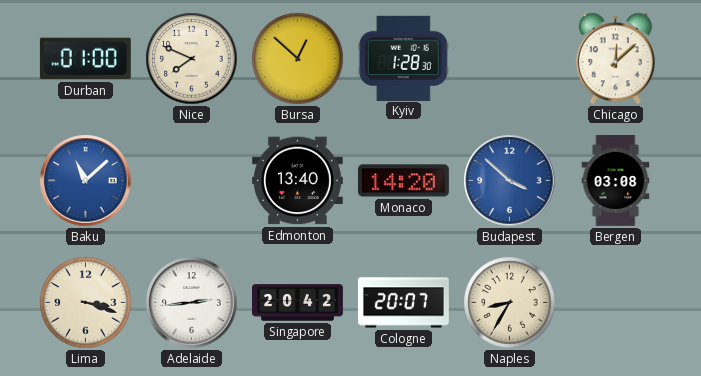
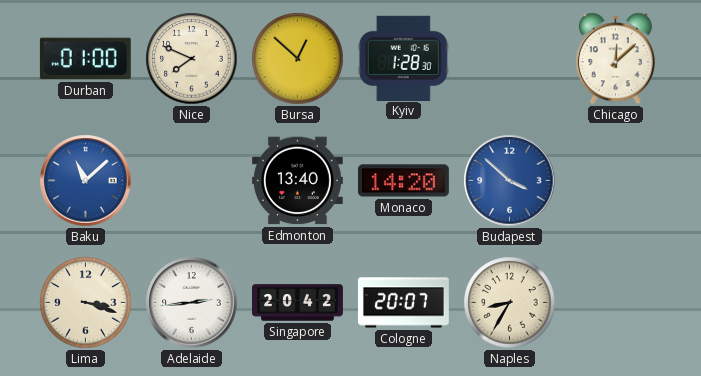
Bergen: 03:08 -> none
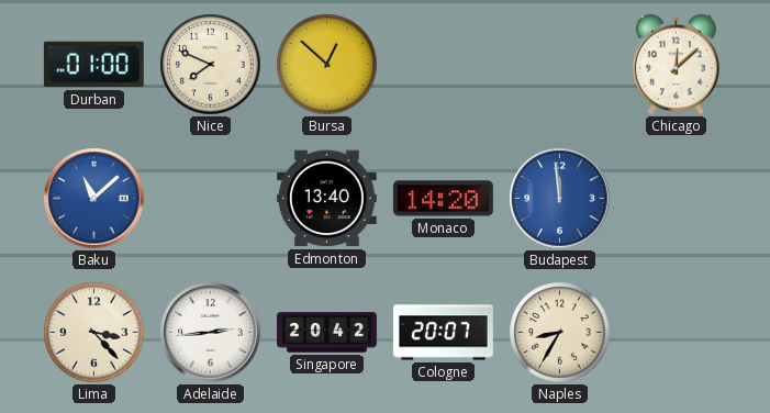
Kyiv: 1:28 -> none
Budapest: 3:52 -> 11:59
Lima: 3:18 -> 3:23
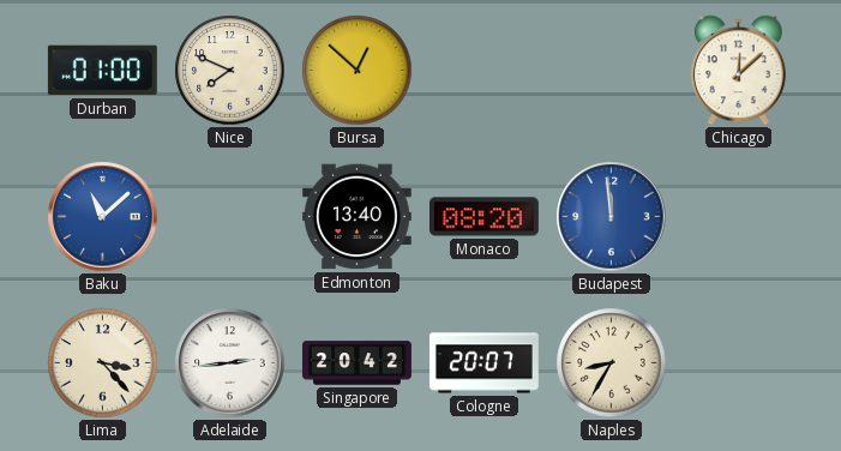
Monaco: 14:20 -> 08:20
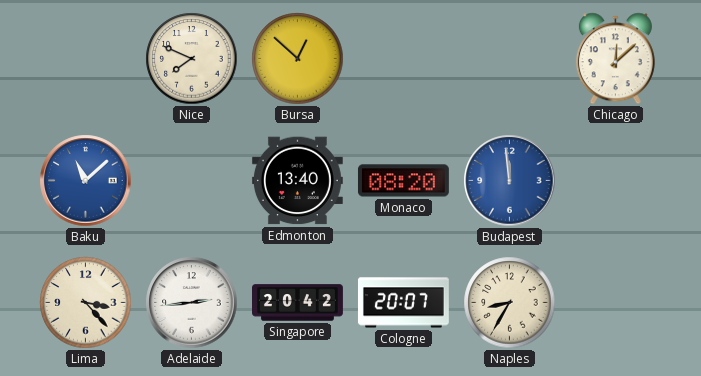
Durban: 01:00 -> none
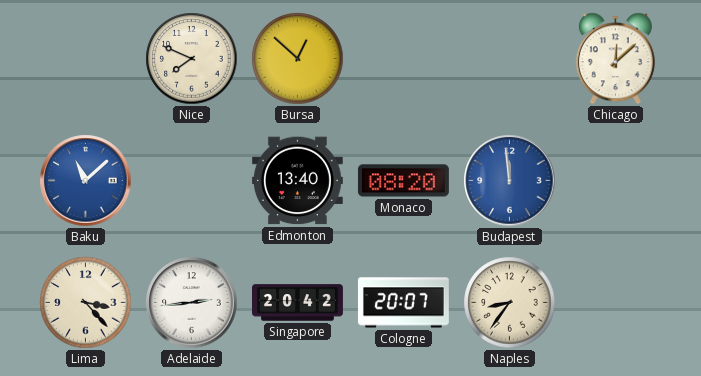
Naples: 8:35 -> 8:36
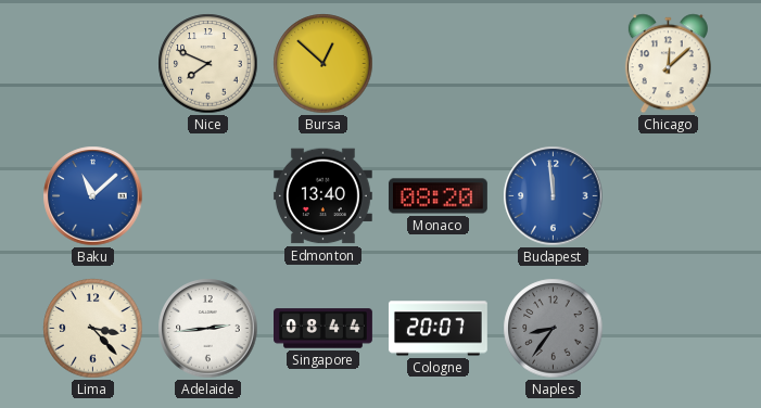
Singapore: 20:42 -> 08:44
Naples dial: cream -> grey
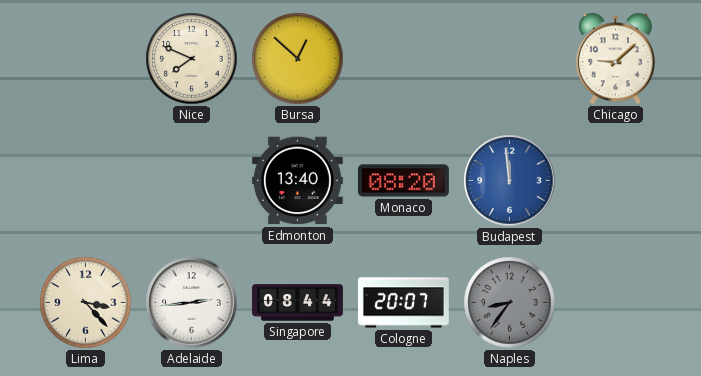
Chicago: 12:08 -> 9:08
Baku: 11:08 -> none
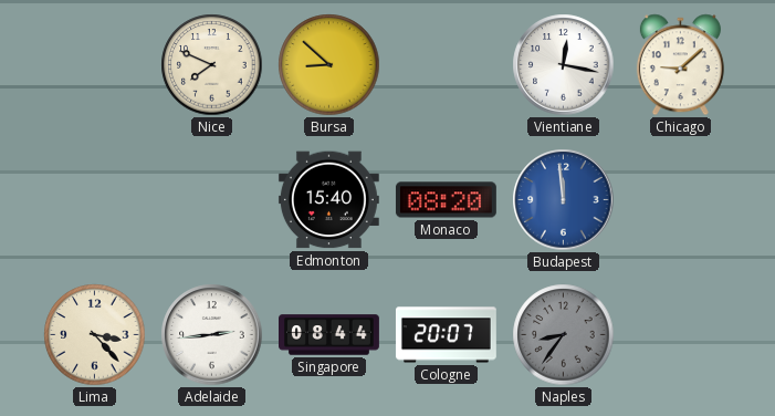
Bursa: 12:52 -> 8:52
Vientiane: none -> 12:17
Edmonton: 13:40 -> 15:40
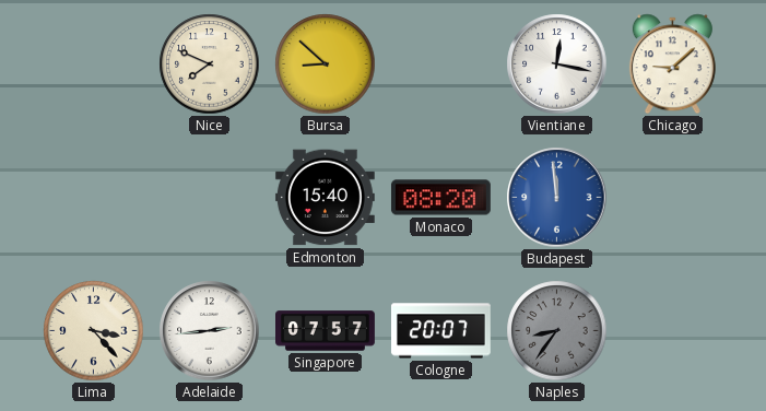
Singapore: 08:44 -> 07:57
